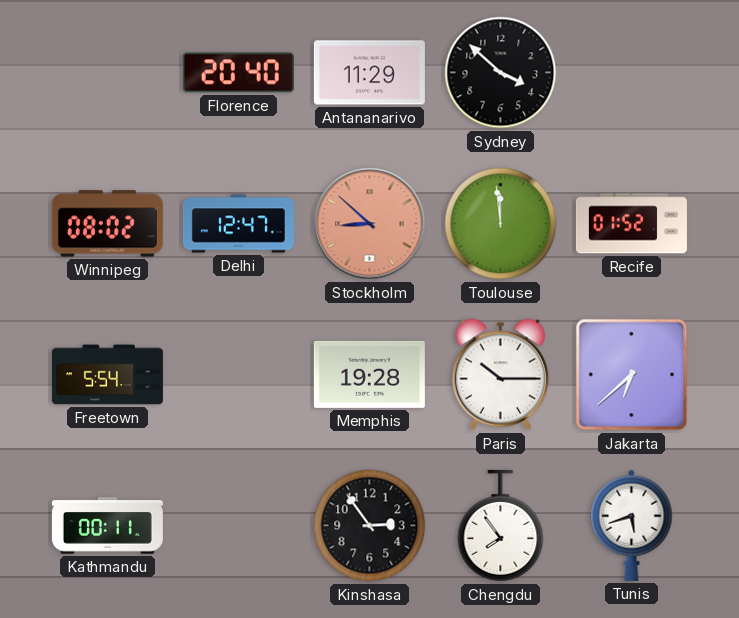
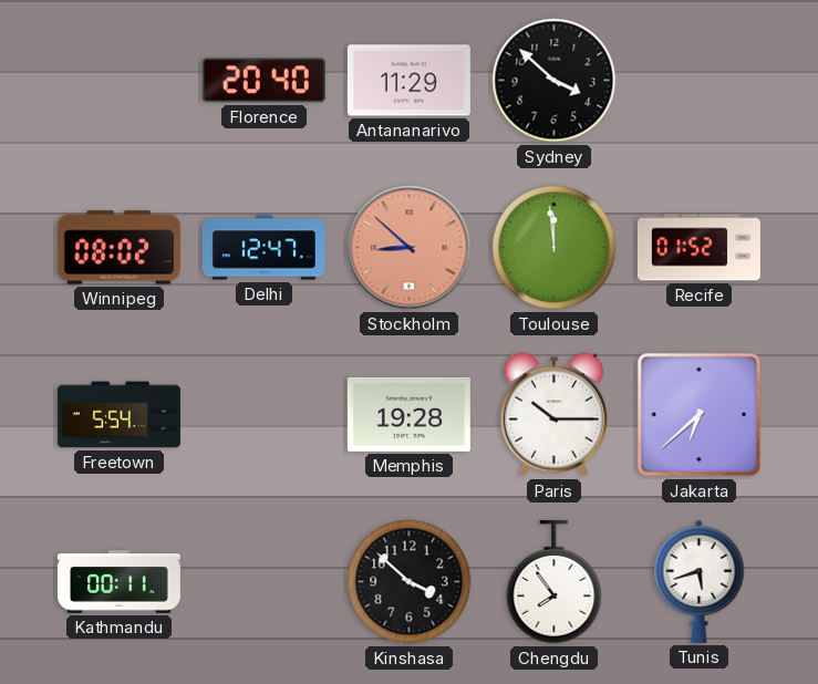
Kinshasa: 2:54 -> 3:52
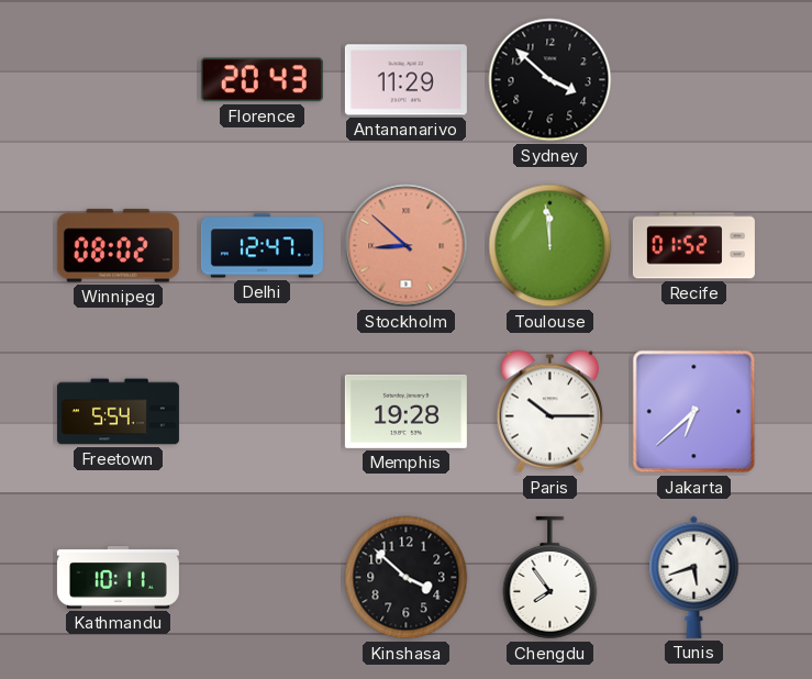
Florence: 20:40 -> 20:43
Kathmandu: 00:11 -> 10:11
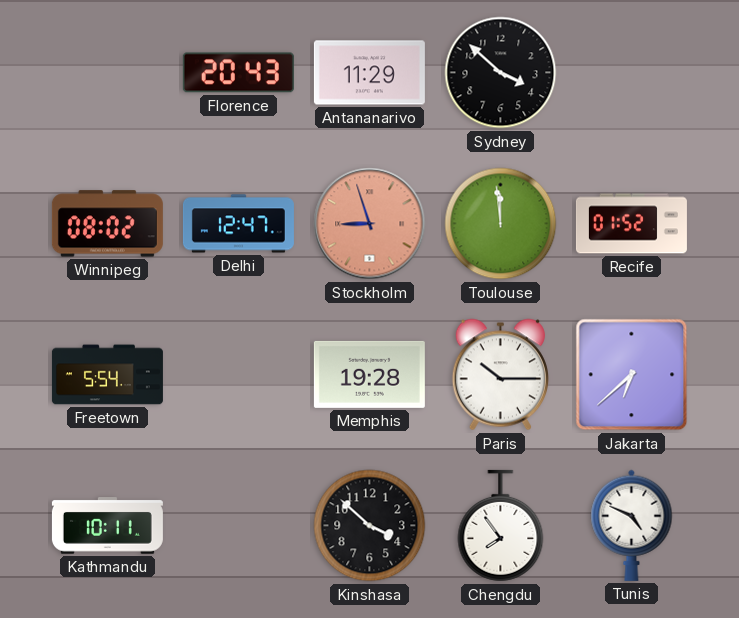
Stockholm: 8:52 -> 8:57
Tunis: 5:42 -> 4:49
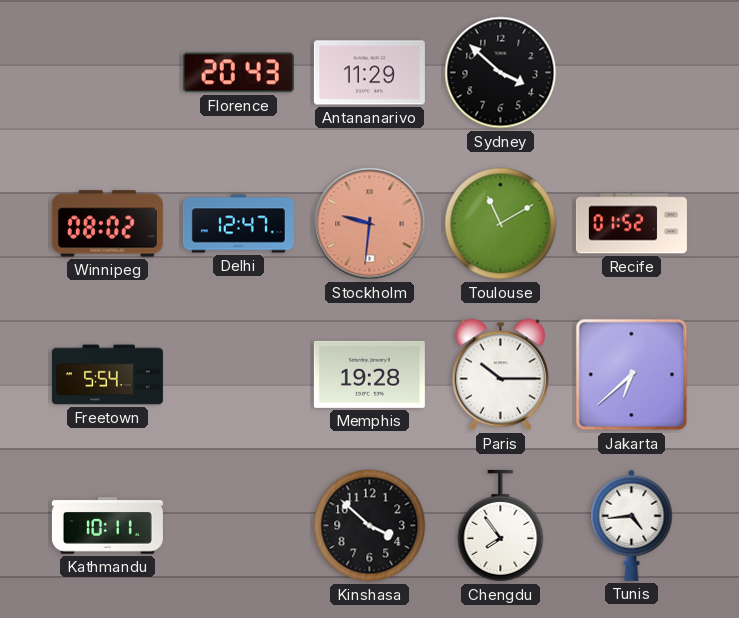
Stockholm: 8:57 -> 9:31
Toulouse: 11:59 -> 11:10
Tunis: 4:49 -> 4:44
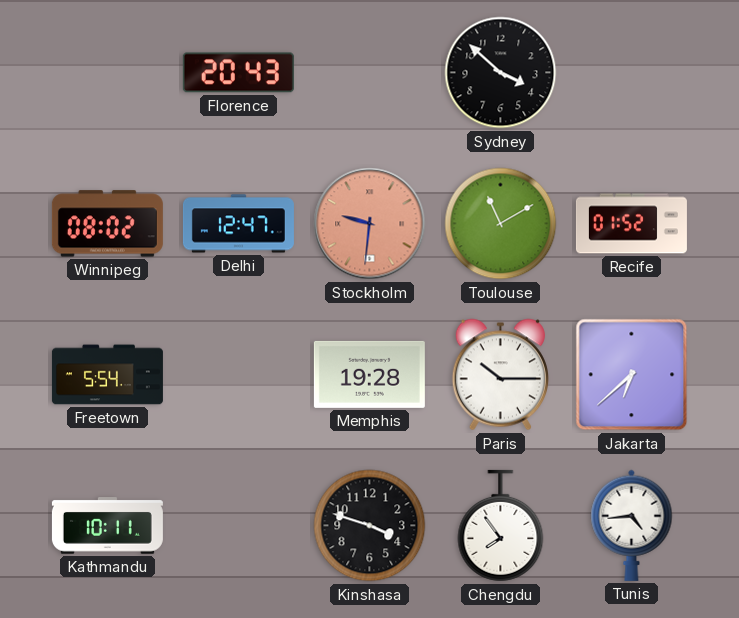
Antananarivo: 11:29 -> none
Kinshasa: 3:52 -> 3:48
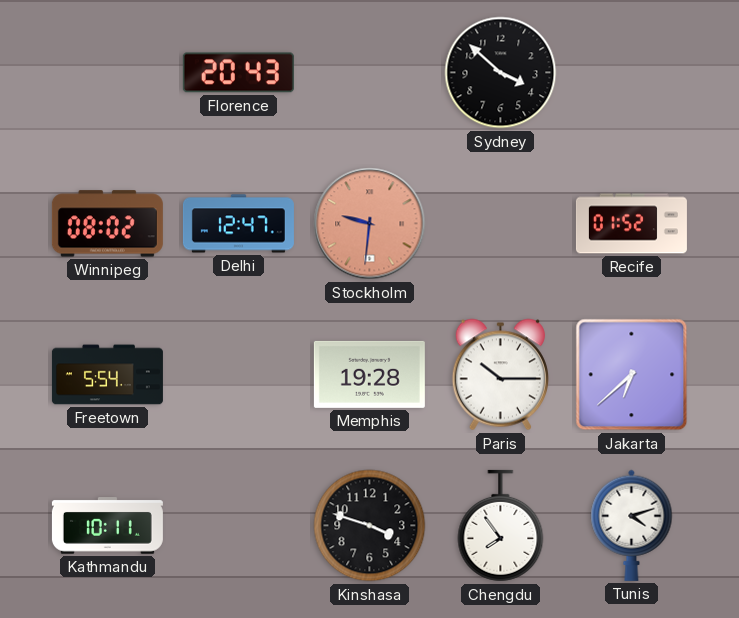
Toulouse: 11:10 -> none
Tunis: 4:44 -> 4:12
